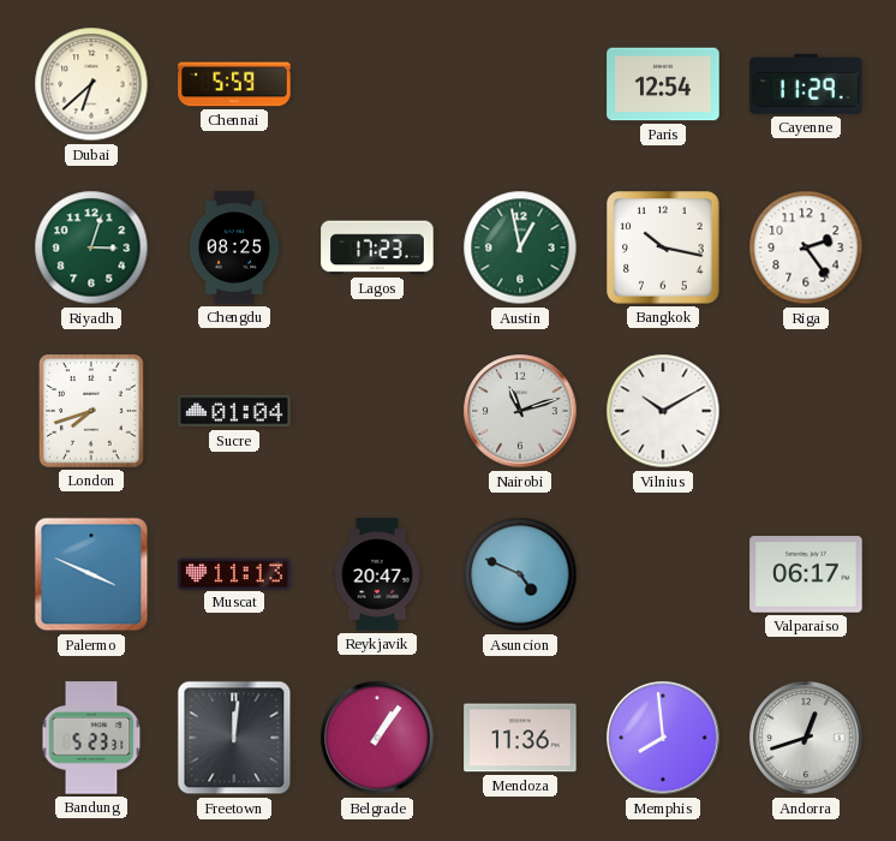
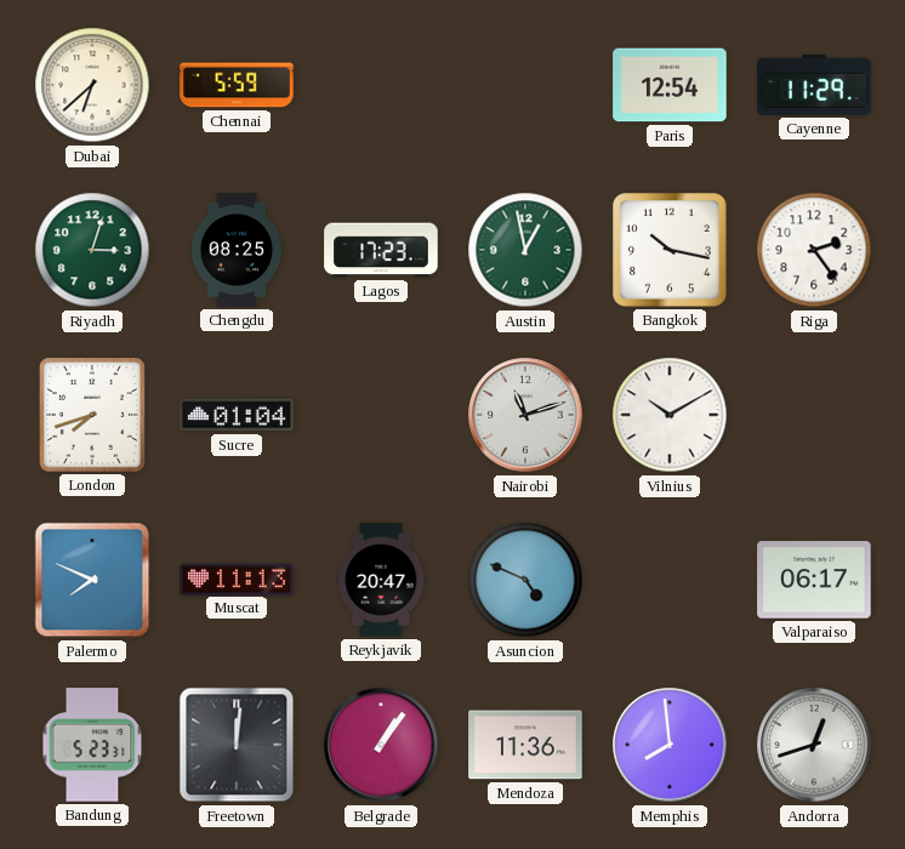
Palermo: 3:49 -> 7:49
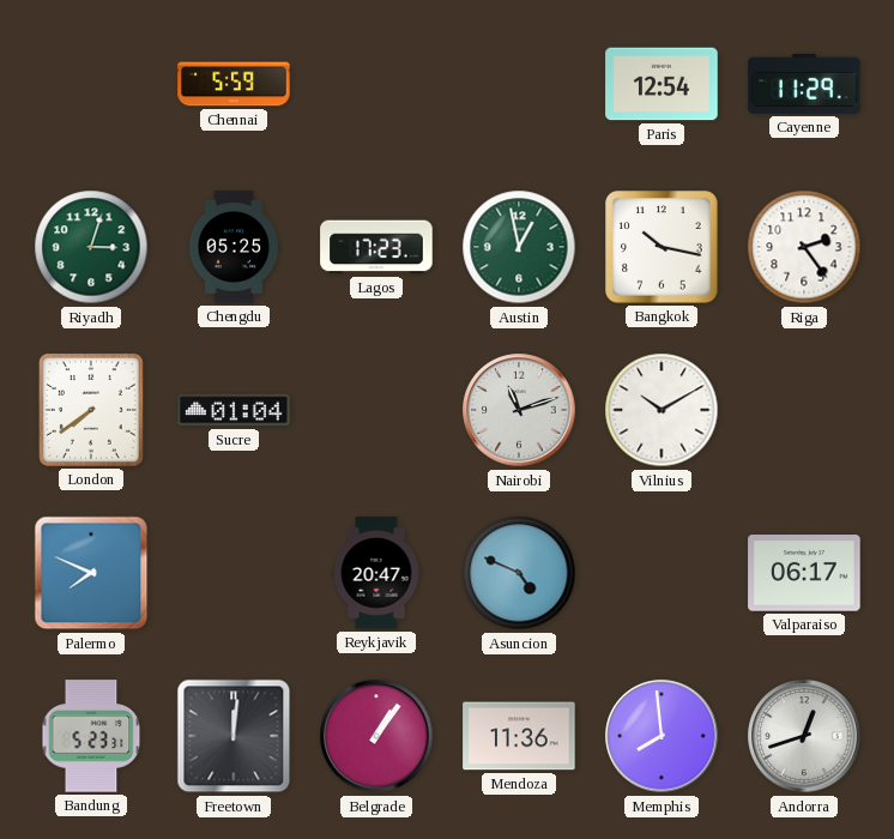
Dubai: 6:38 -> none
Chengdu: 08:25 -> 05:25
London: 7:42 -> 7:39
Muscat: 11:13 -> none
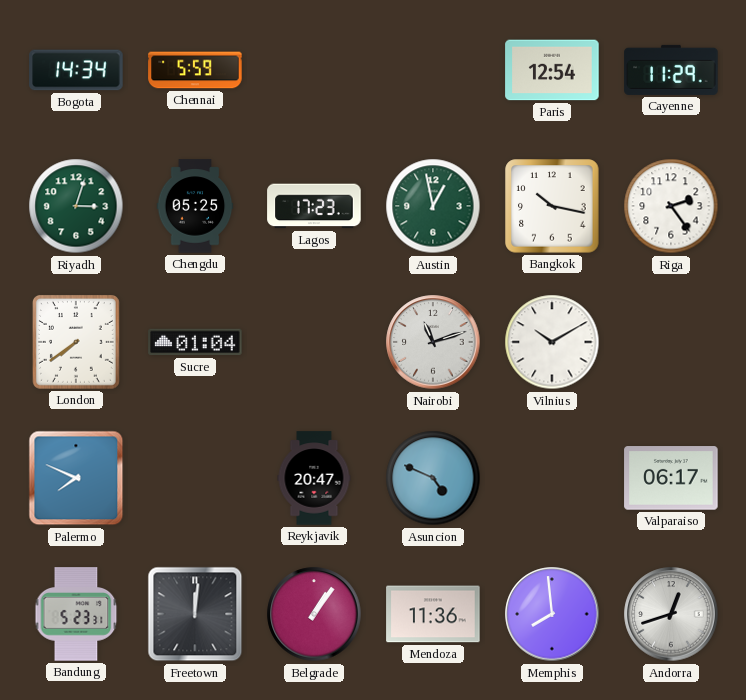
Bogota: none -> 14:34
